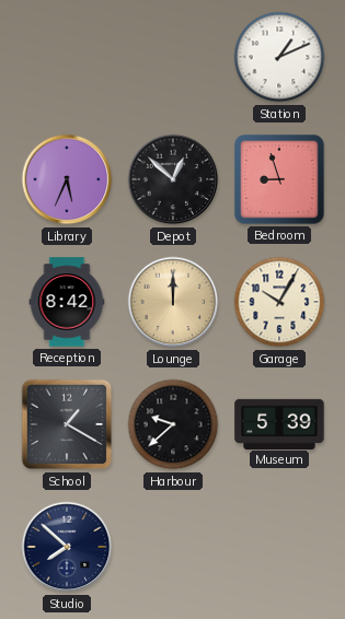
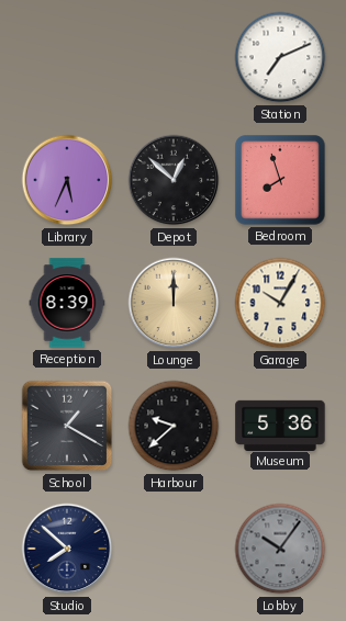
Station: 1:11 -> 7:11
Bedroom: 8:57 -> 7:57
Reception: 8:42 -> 8:39
Museum: 5:39 -> 5:36
Lobby: none -> 10:06
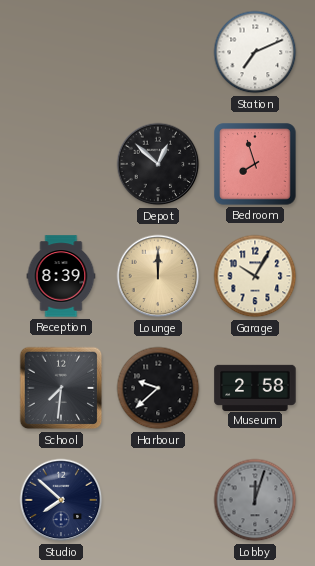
Library: 5:34 -> none
School: 1:20 -> 7:31
Museum: 5:36 -> 2:58
Lobby: 10:06 -> 12:03
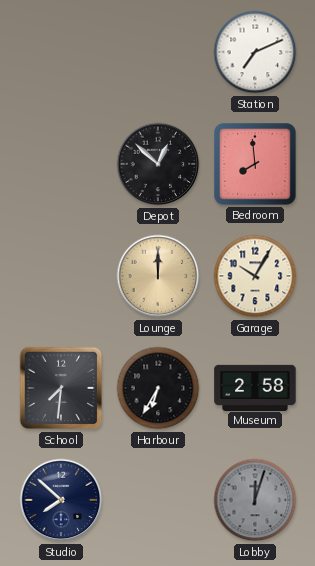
Bedroom: 7:57 -> 7:59
Reception: 8:39 -> none
Harbour: 9:38 -> 6:35
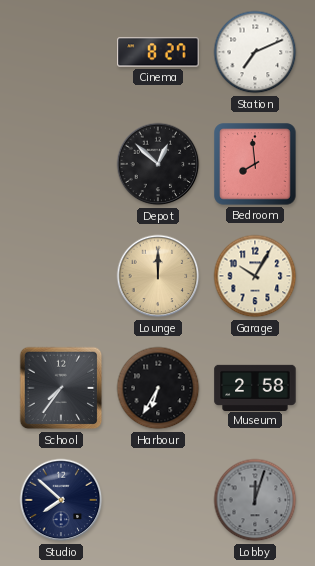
Cinema: none -> 8:27
School: 7:31 -> 7:36
